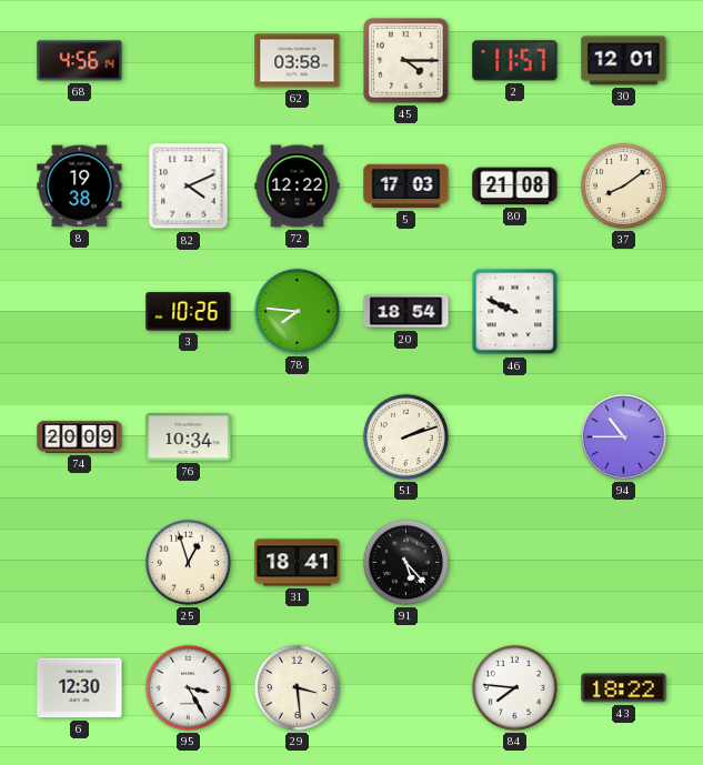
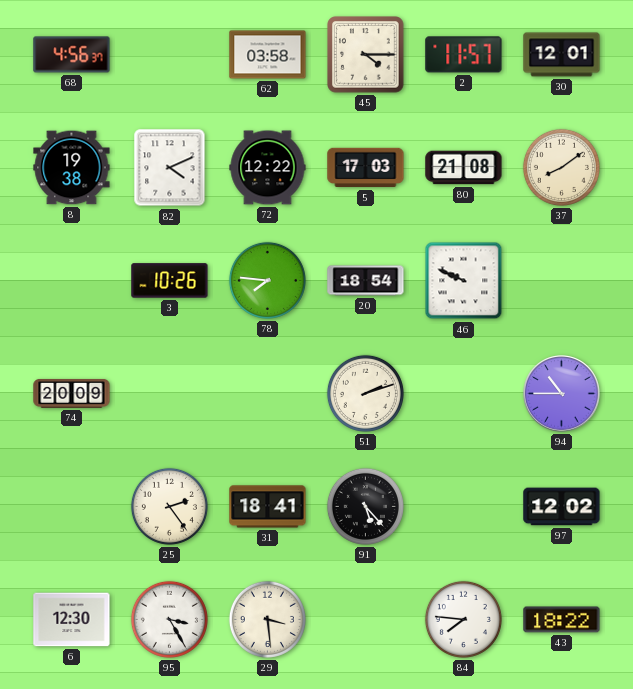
68: 4:56:14 -> 4:56:37
76: 10:34 -> none
25: 12:57 -> 2:24
97: none -> 12:02
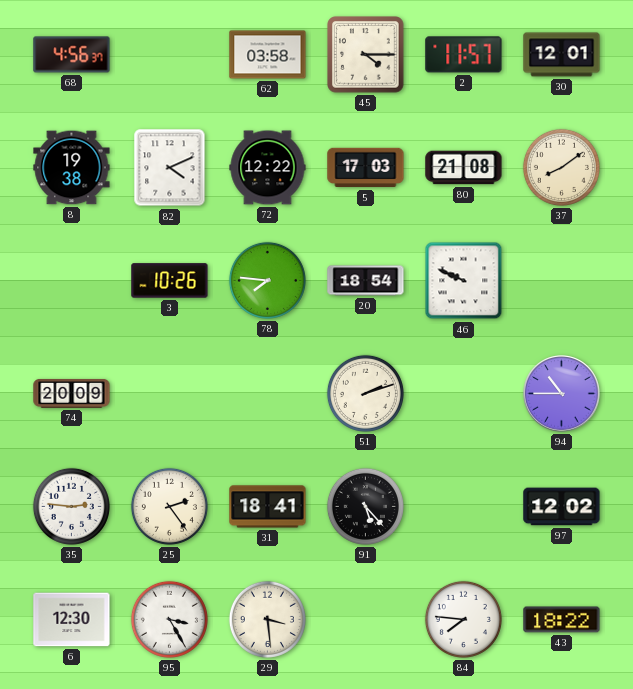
35: none -> 2:46
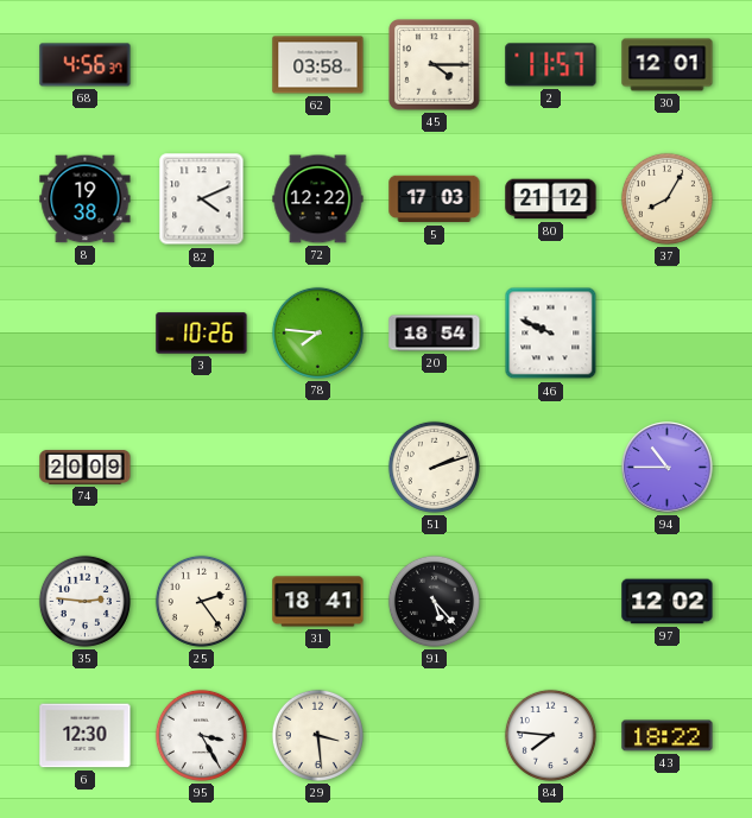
80: 21:08 -> 21:12
37: 8:09 -> 8:05
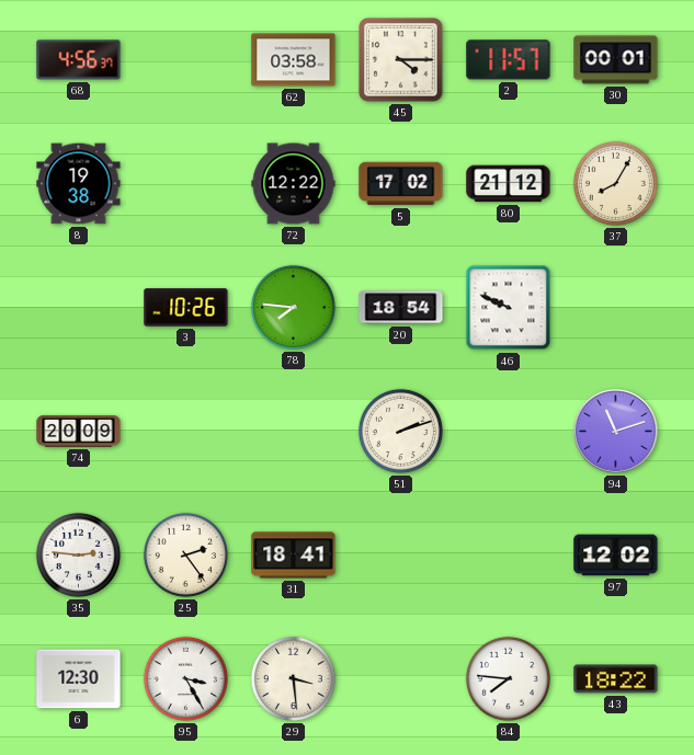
30: 12:01 -> 00:01
82: 4:11 -> none
5: 17:03 -> 17:02
94: 10:45 -> 11:12
91: 5:23 -> none
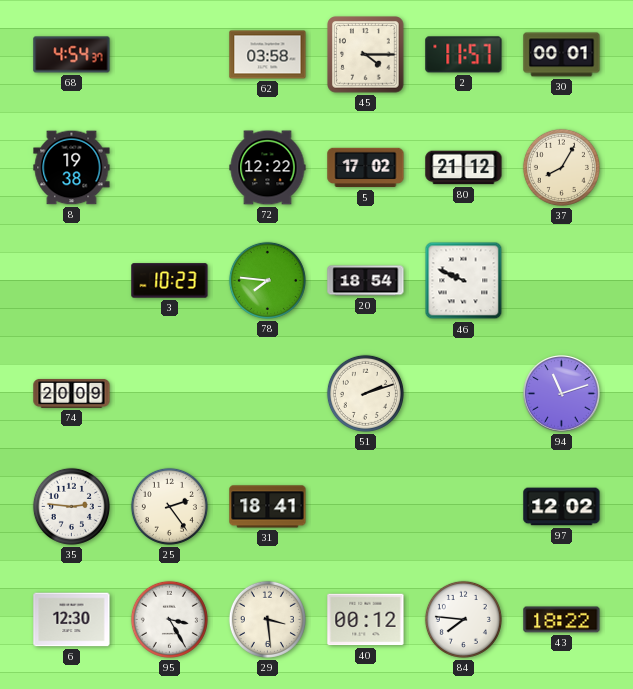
68: 4:56 -> 4:54
3: 10:26 -> 10:23
40: none -> 00:12
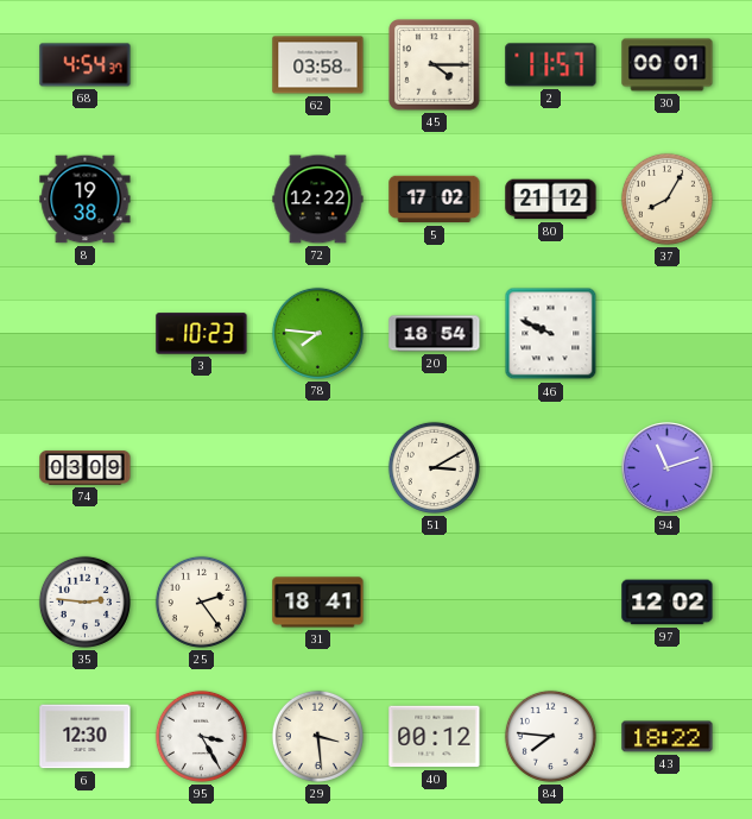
74: 20:09 -> 03:09
51: 2:12 -> 3:10
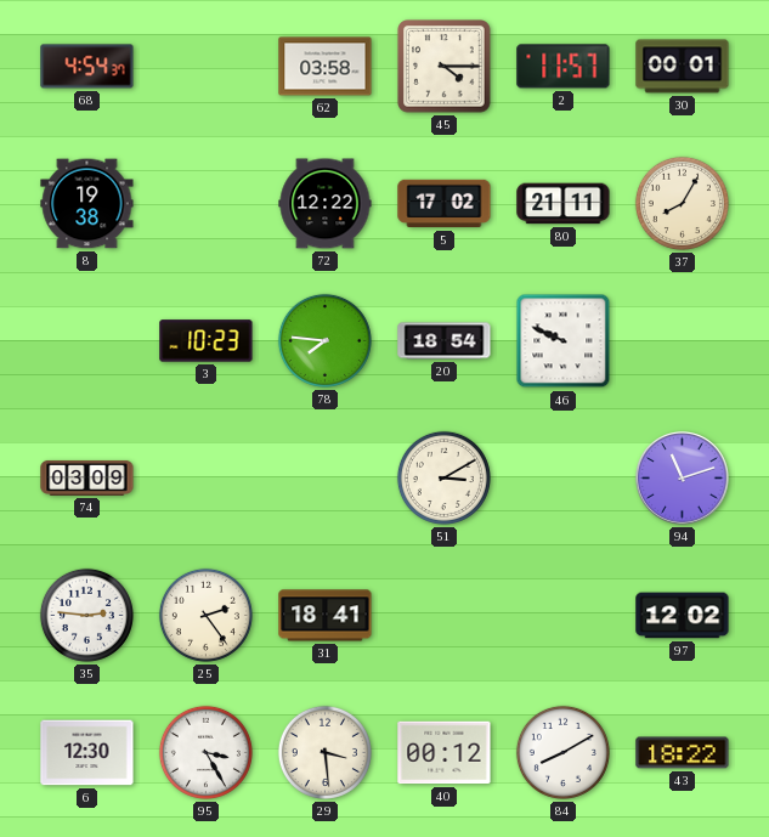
80: 21:12 -> 21:11
84: 7:46 -> 8:10
